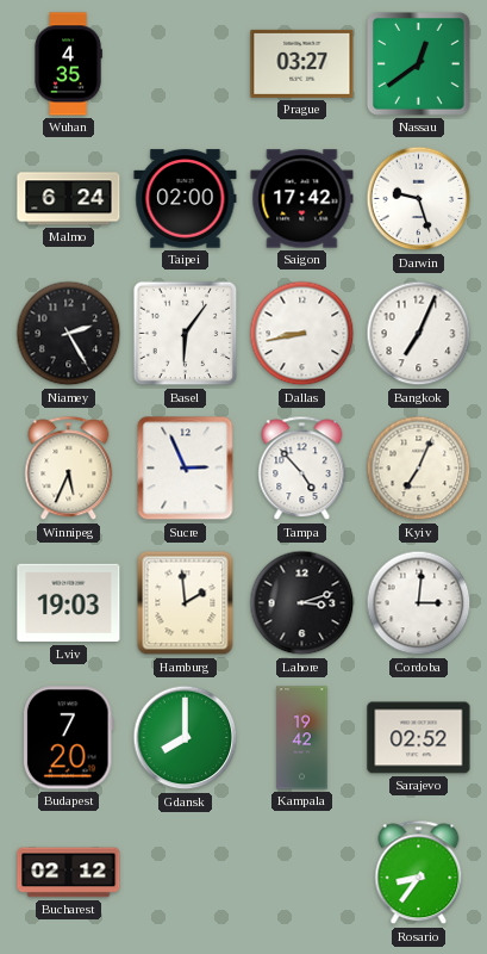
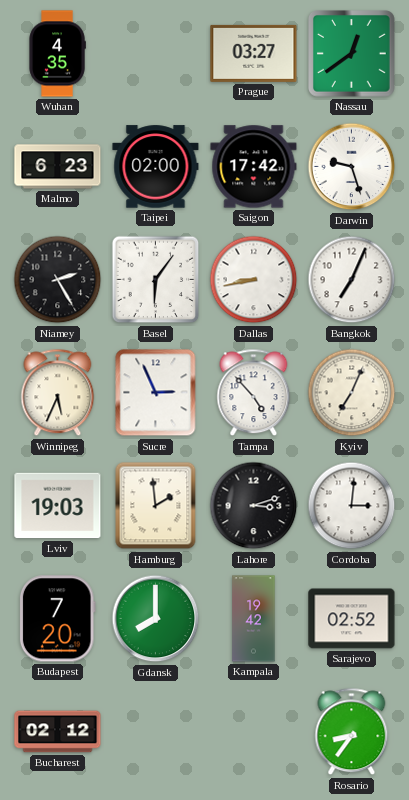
Malmo: 6:24 -> 6:23
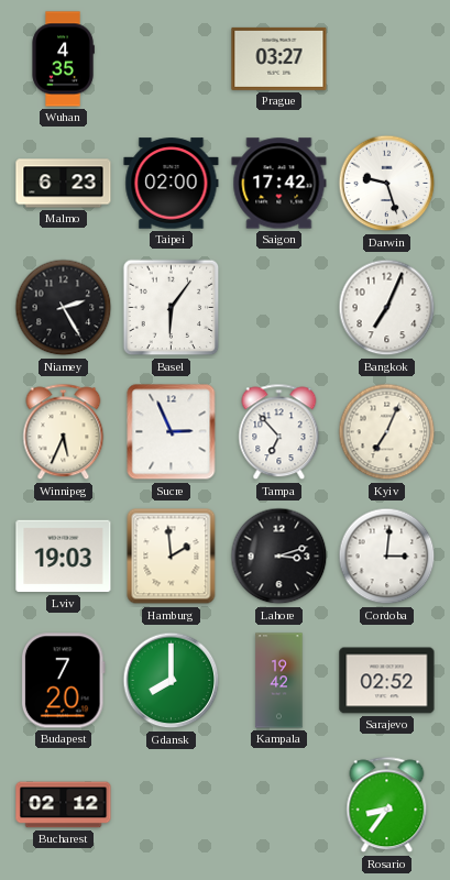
Nassau: 12:39 -> none
Dallas: 8:43 -> none
Tampa: 4:53 -> 6:53
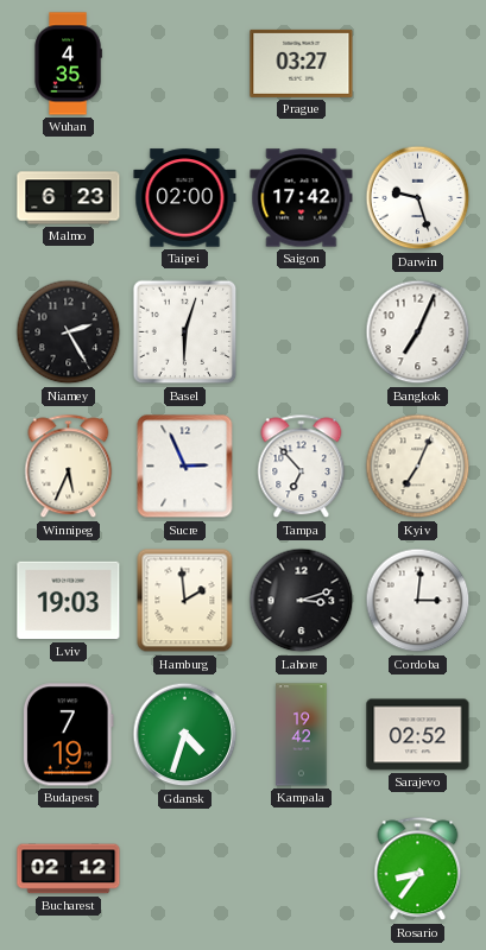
Basel: 6:06 -> 6:03
Budapest: 7:20 -> 7:19
Gdansk: 8:00 -> 4:33
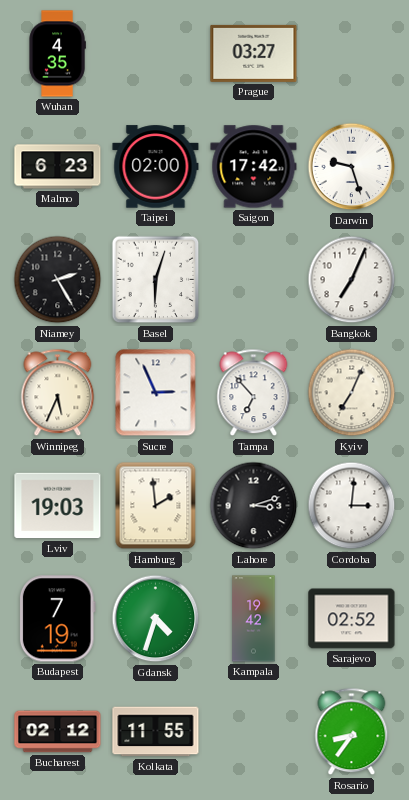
Kolkata: none -> 11:55
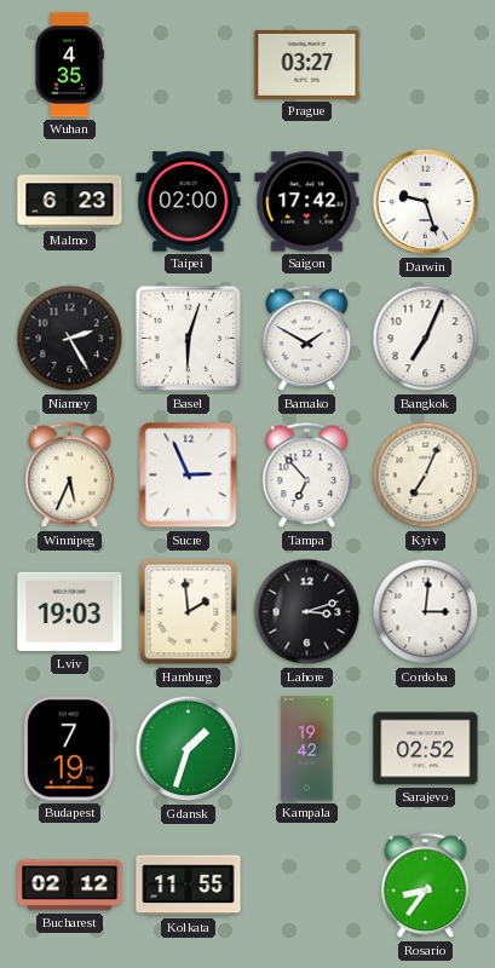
Bamako: none -> 1:50
Gdansk: 4:33 -> 1:33
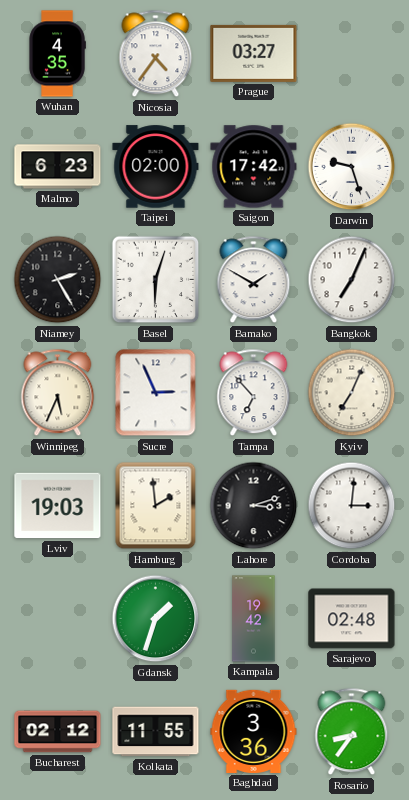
Nicosia: none -> 4:36
Budapest: 7:19 -> none
Sarajevo: 02:52 -> 02:48
Baghdad: none -> 3:36
